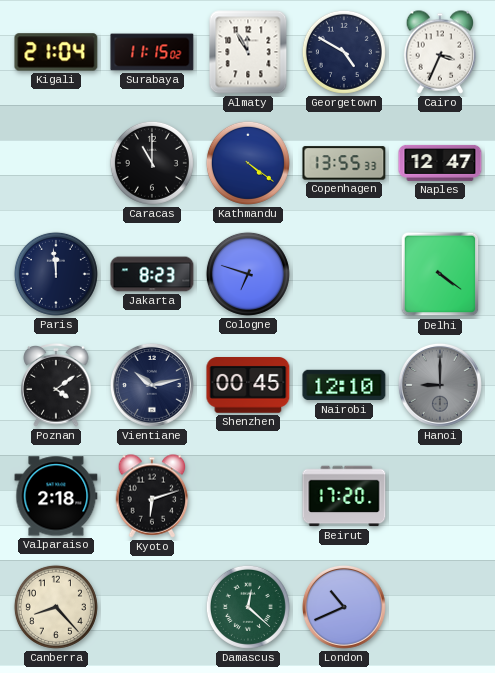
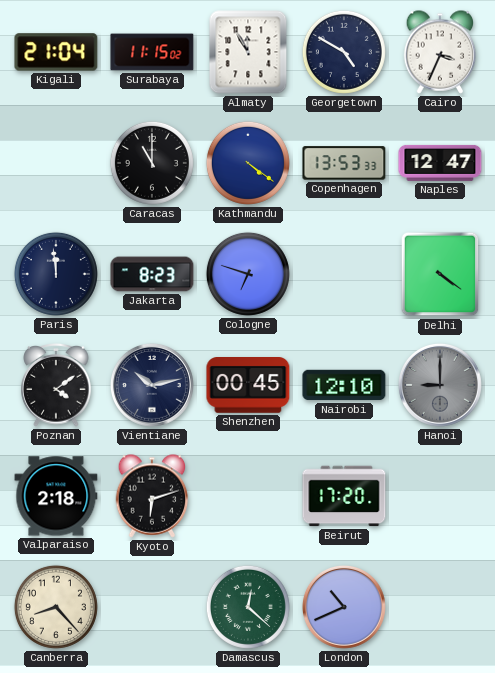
Copenhagen: 13:55 -> 13:53
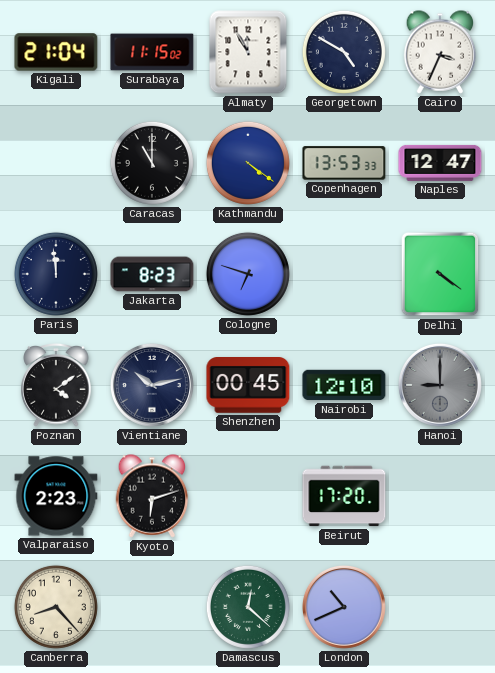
Valparaiso: 2:18 -> 2:23
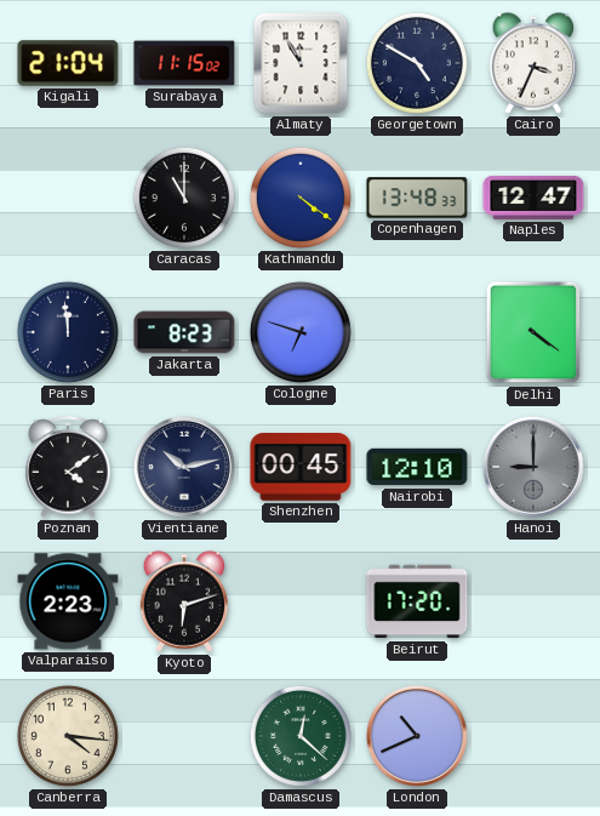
Copenhagen: 13:53 -> 13:48
Canberra: 8:23 -> 4:16
